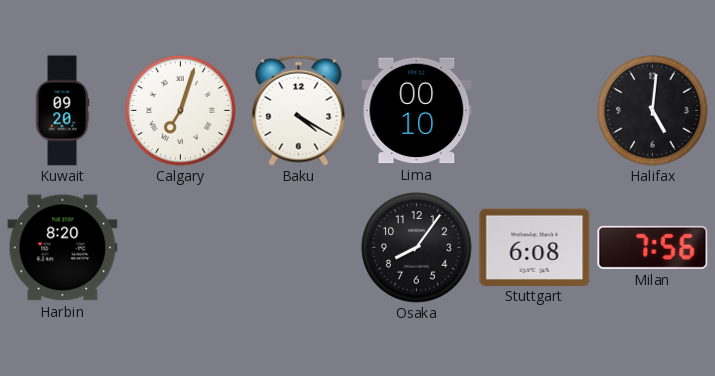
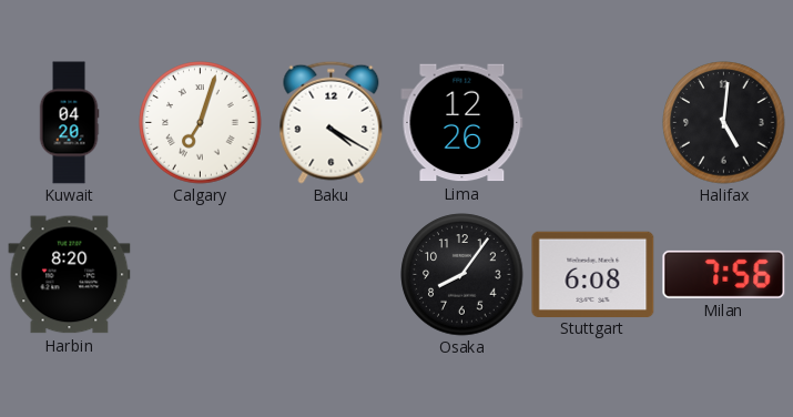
Kuwait: 09:20 -> 04:20
Lima: 00:10 -> 12:26
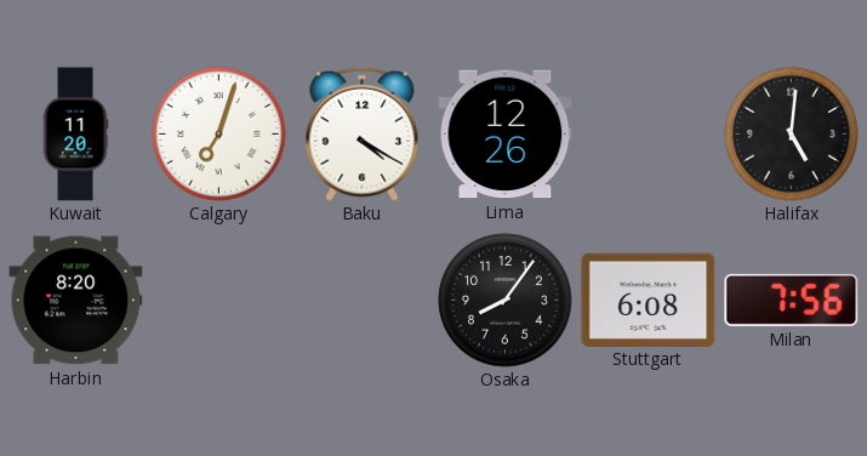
Kuwait: 04:20 -> 11:20
